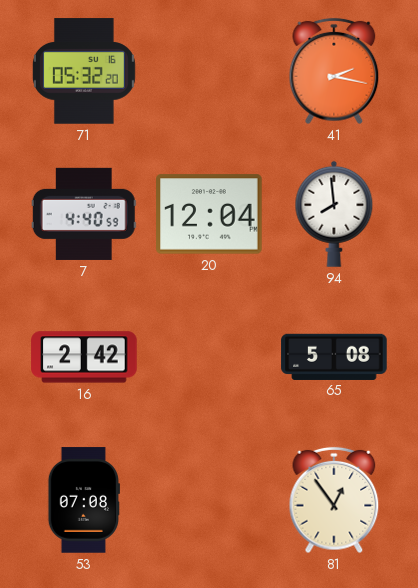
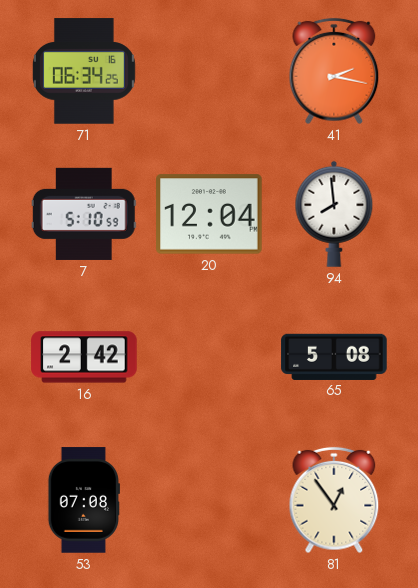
71: 05:32 -> 06:34
7: 4:40 -> 5:10
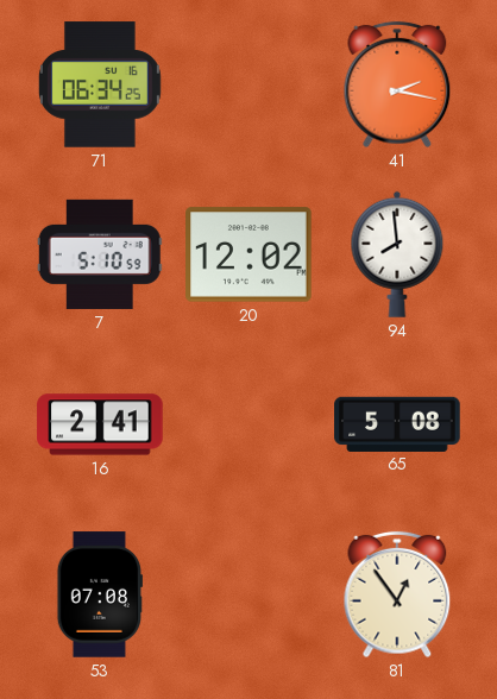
20: 12:04 -> 12:02
16: 2:42 -> 2:41
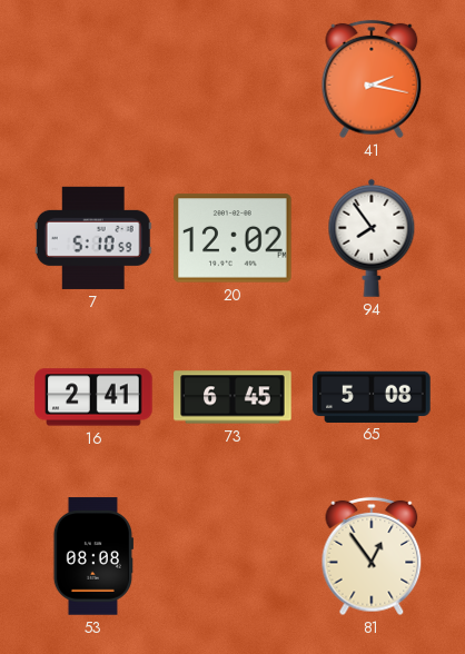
71: 06:34 -> none
94: 7:59 -> 7:54
73: none -> 6:45
53: 07:08 -> 08:08
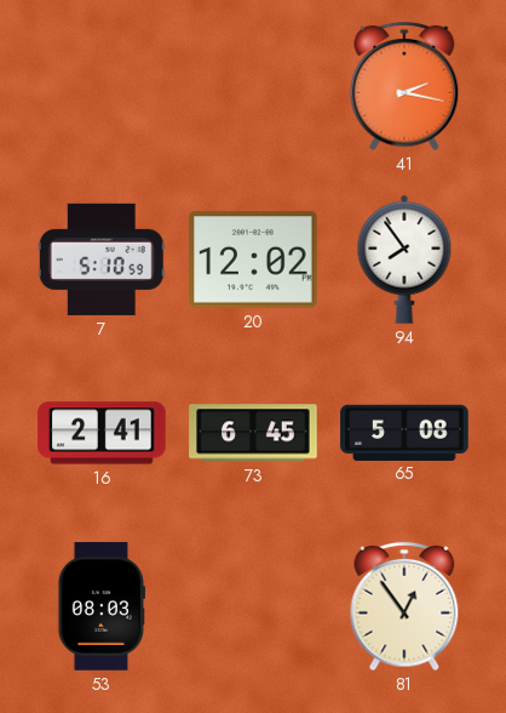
53: 08:08 -> 08:03
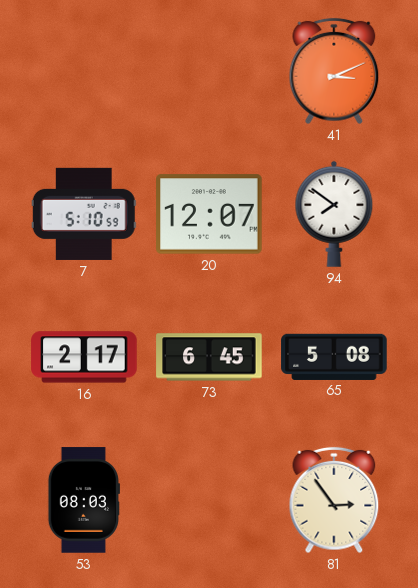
41: 2:17 -> 3:11
20: 12:02 -> 12:07
94: 7:54 -> 7:51
16: 2:41 -> 2:17
81: 12:54 -> 2:54
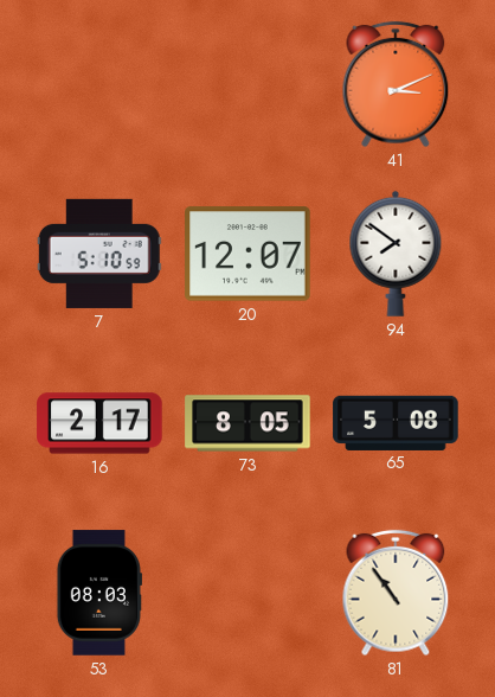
73: 6:45 -> 8:05
81: 2:54 -> 10:54
